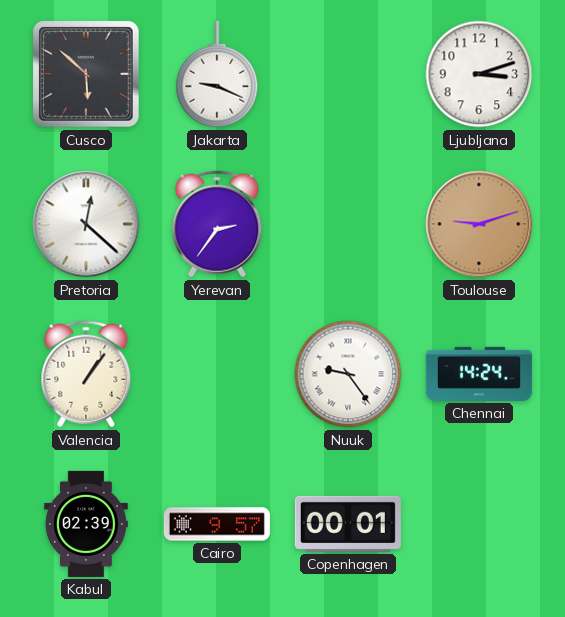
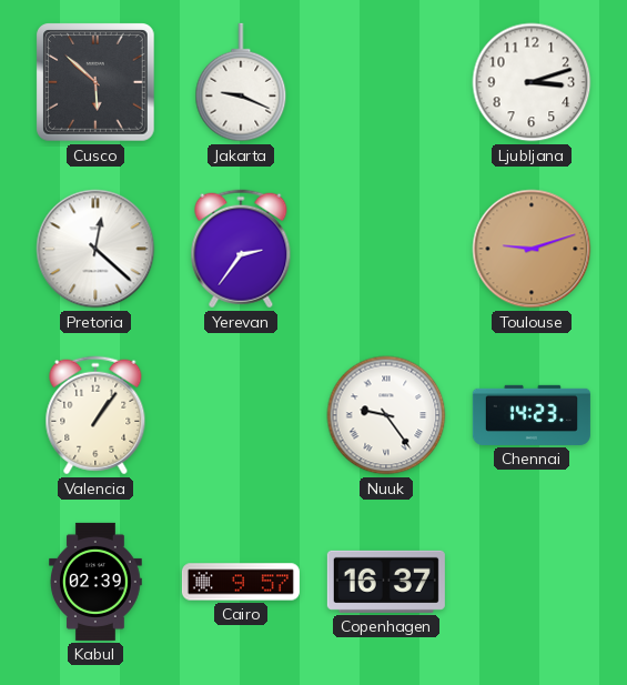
Chennai: 14:24 -> 14:23
Copenhagen: 00:01 -> 16:37
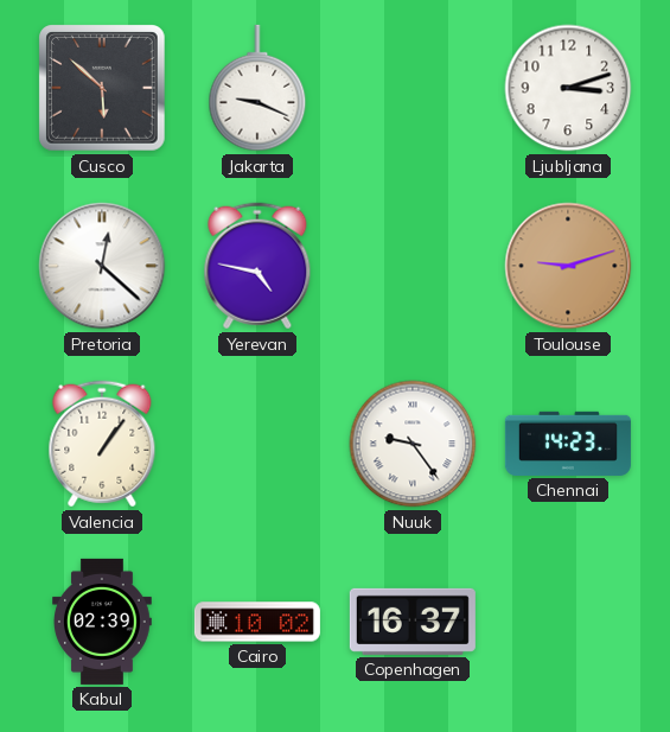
Yerevan: 2:36 -> 4:47
Cairo: 9:57 -> 10:02
